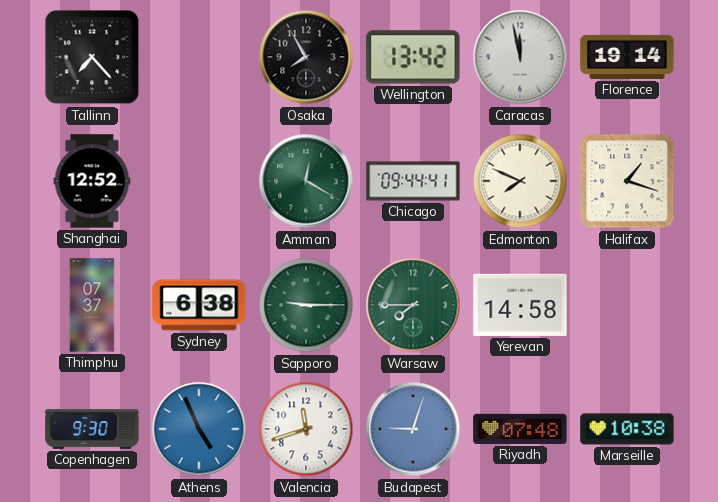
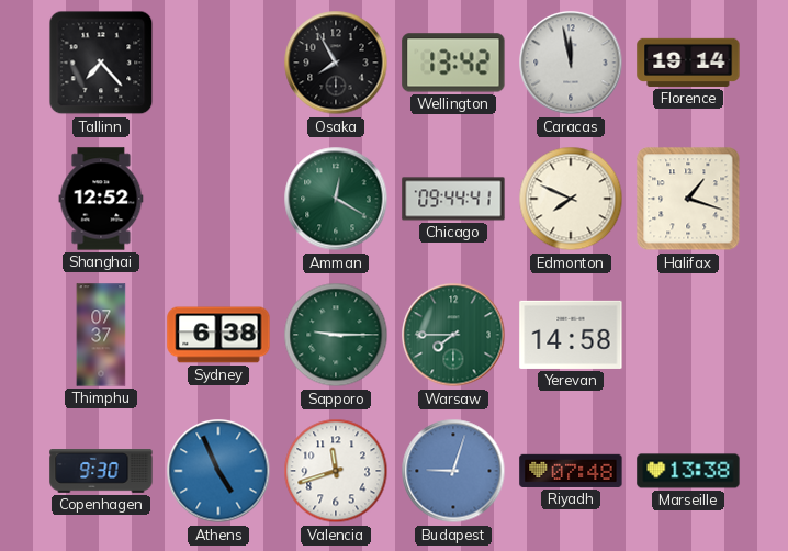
Marseille: 10:38 -> 13:38
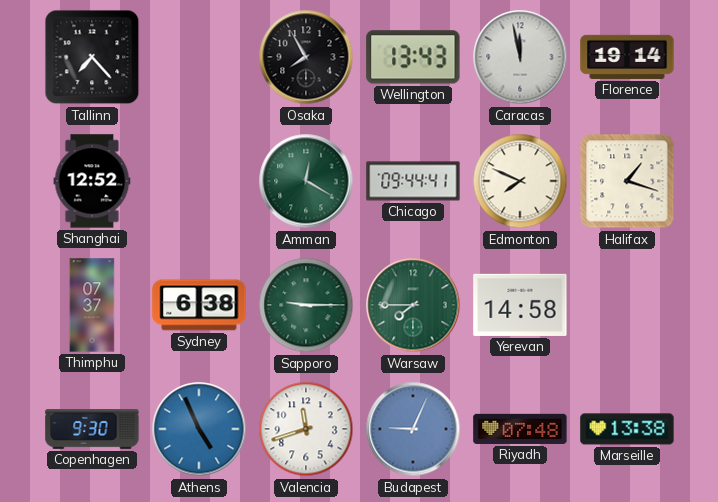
Wellington: 13:42 -> 13:43
Budapest: 9:03 -> 9:04
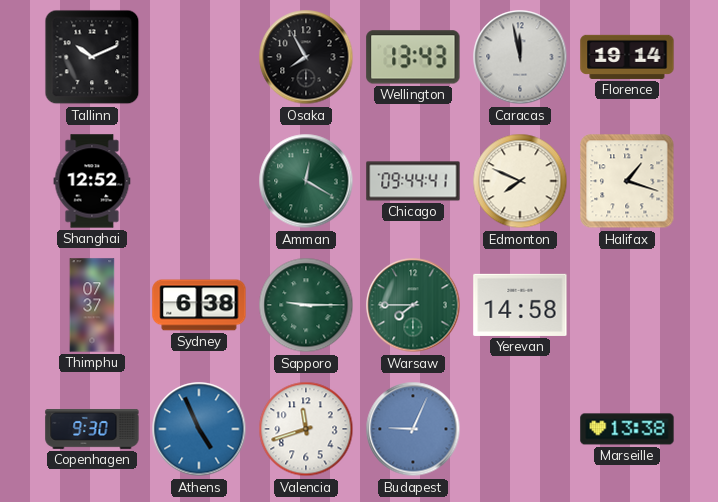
Tallinn: 7:23 -> 10:11
Riyadh: 07:48 -> none
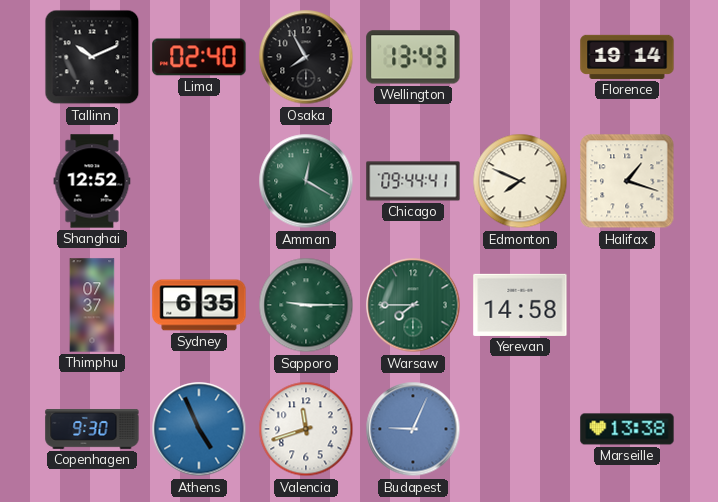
Lima: none -> 02:40
Caracas: 11:58 -> none
Sydney: 6:38 -> 6:35
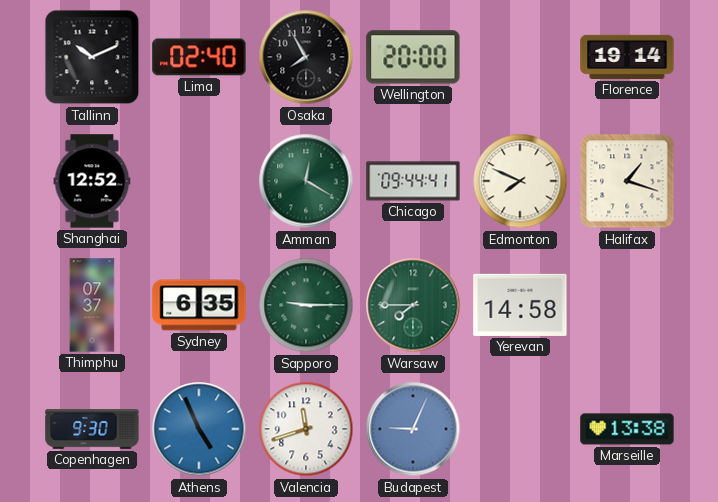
Wellington: 13:43 -> 20:00
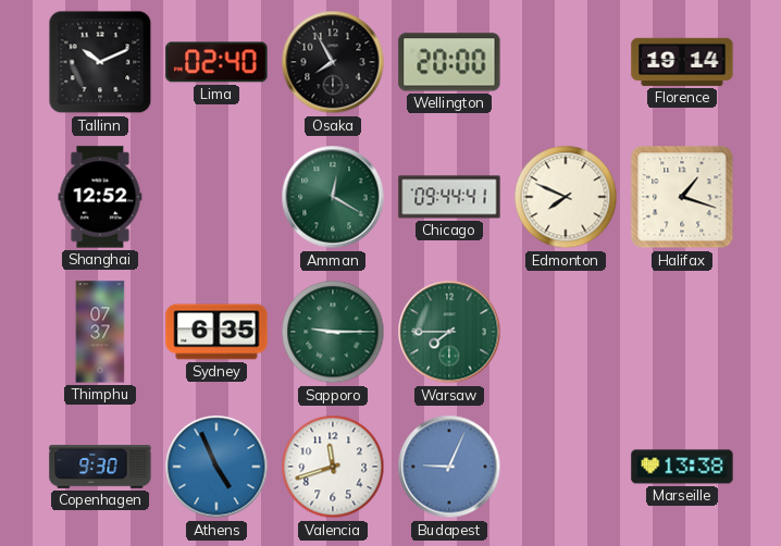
Yerevan: 14:58 -> none
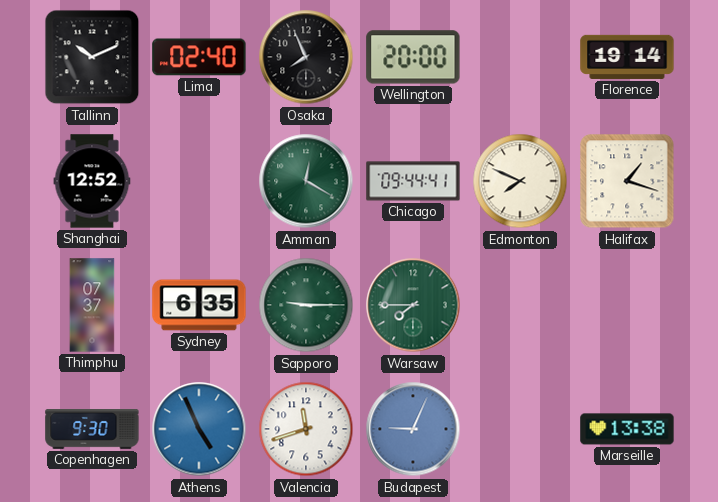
Osaka: 7:55 -> 7:56
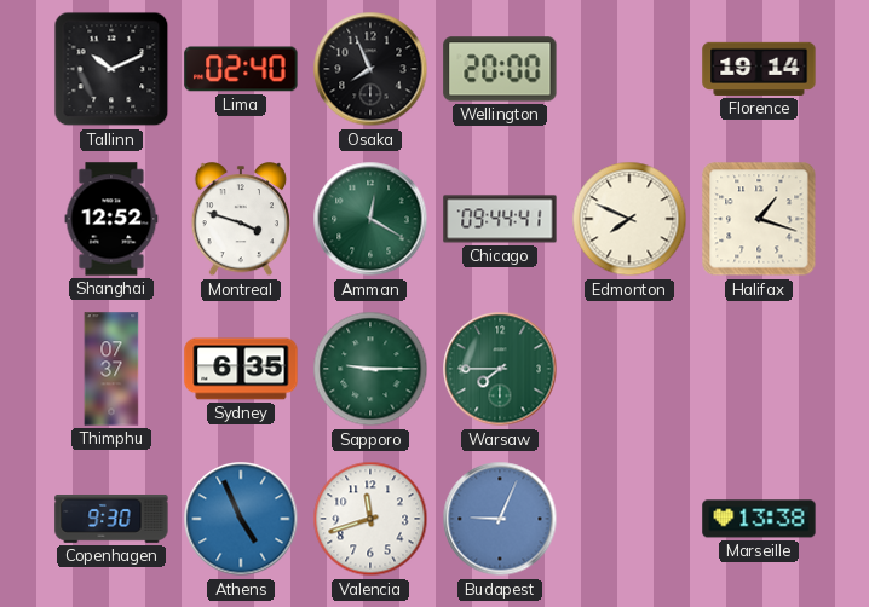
Montreal: none -> 3:48
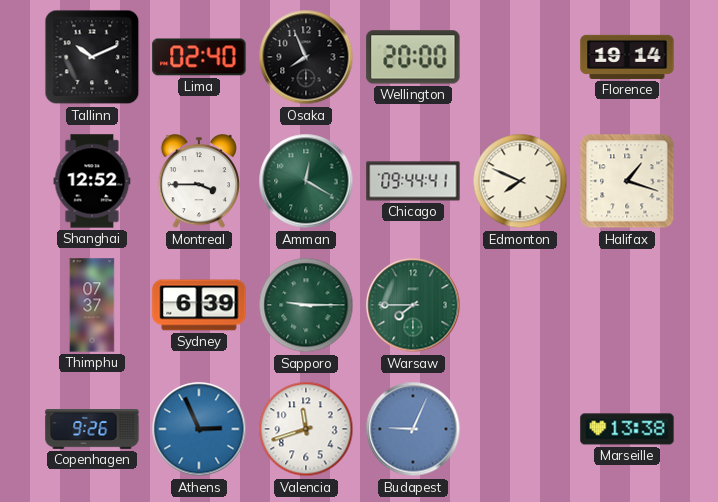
Montreal: 3:48 -> 3:45
Sydney: 6:35 -> 6:39
Copenhagen: 9:30 -> 9:26
Athens: 4:56 -> 2:56
